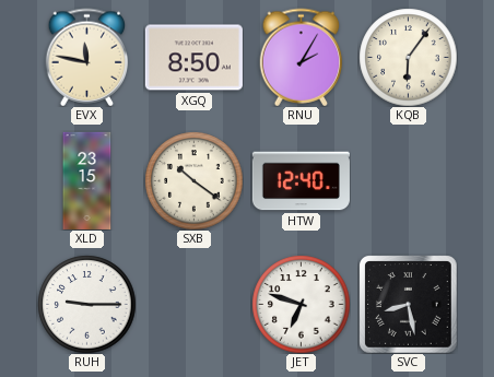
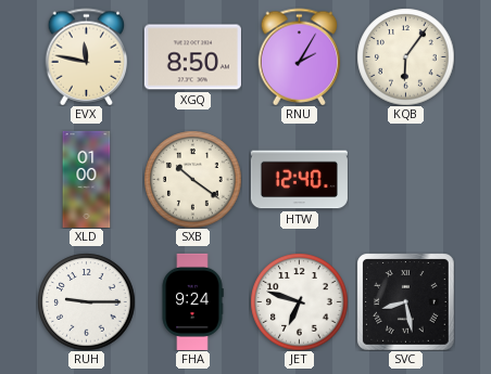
XLD: 23:15 -> 01:00
FHA: none -> 9:24
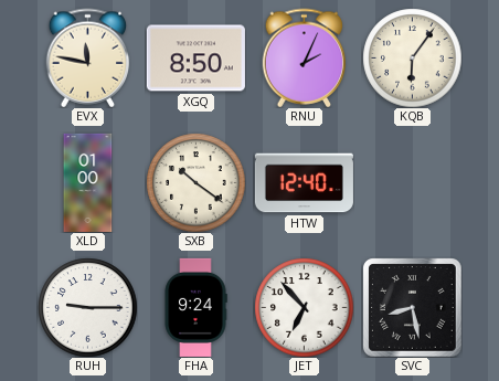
RNU: 2:05 -> 2:04
JET: 6:48 -> 6:53
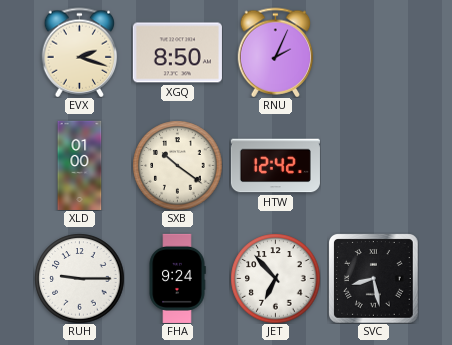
EVX: 11:47 -> 2:18
KQB: 6:06 -> none
HTW: 12:40 -> 12:42
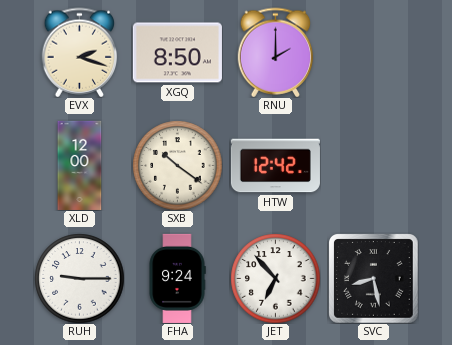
RNU: 2:04 -> 2:00
XLD: 01:00 -> 12:00
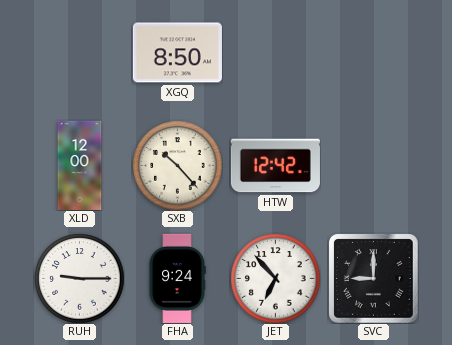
EVX: 2:18 -> none
RNU: 2:00 -> none
SXB: 10:21 -> 10:23
SVC: 8:28 -> 9:00
